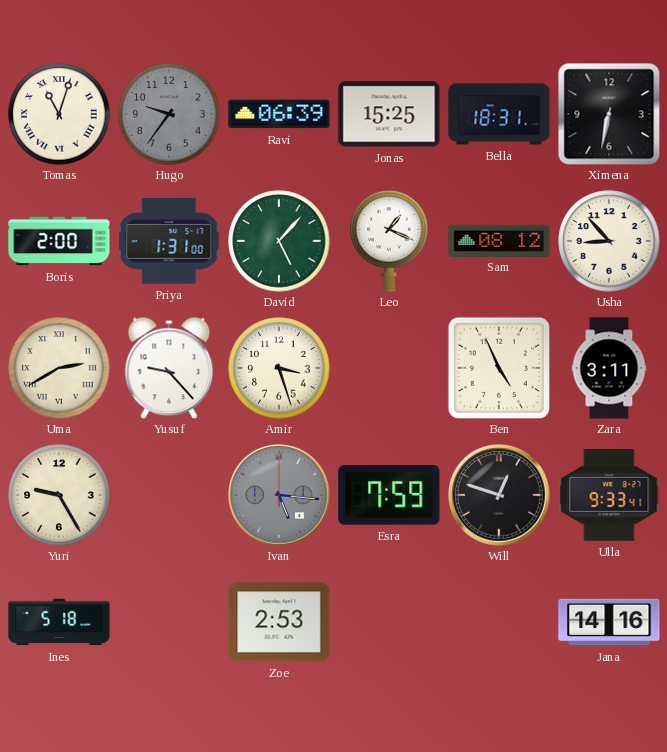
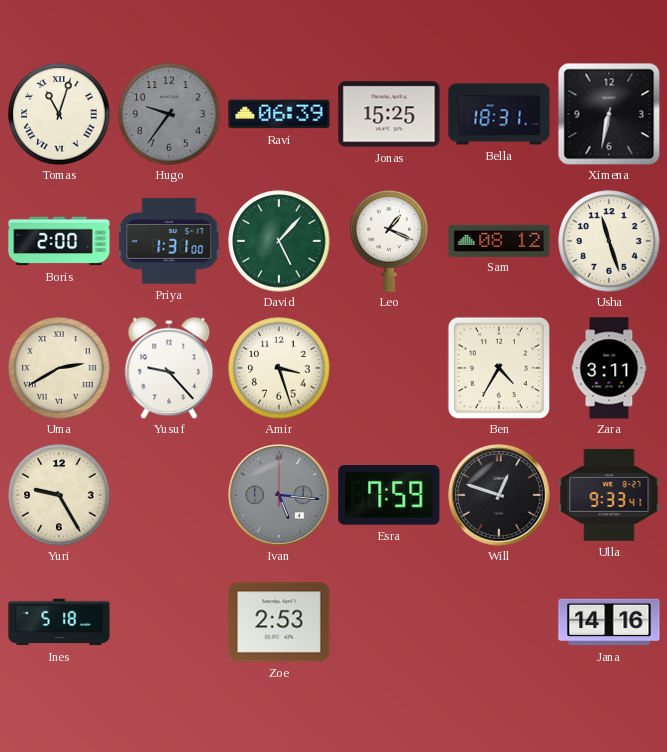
Usha: 8:53 -> 11:27
Ben: 4:56 -> 4:35
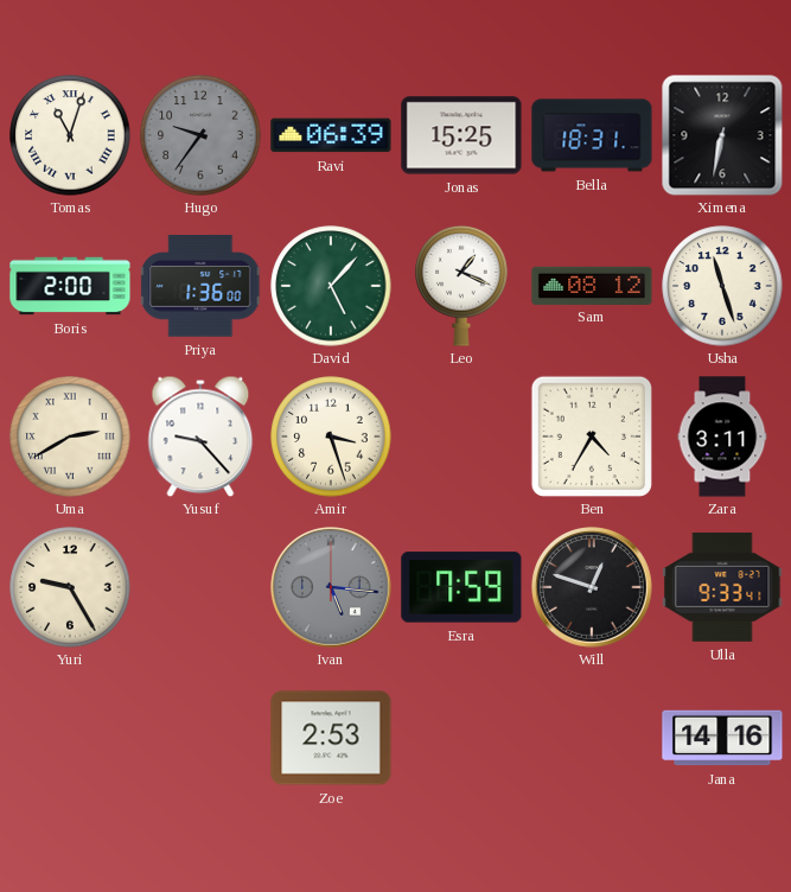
Priya: 1:31 -> 1:36
Ines: 5:18 -> none
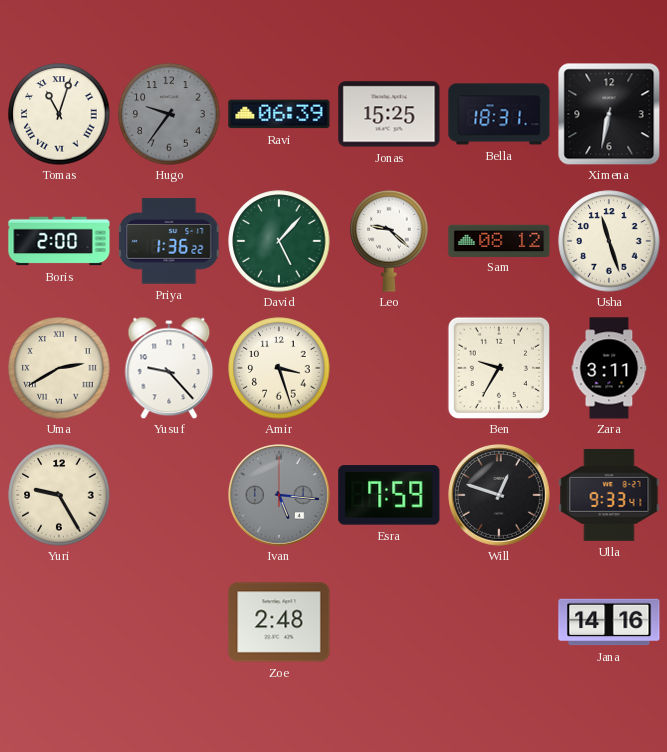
Priya: 1:36:00 -> 1:36:22
Leo: 1:19 -> 9:22
Ben: 4:35 -> 9:35
Zoe: 2:53 -> 2:48
